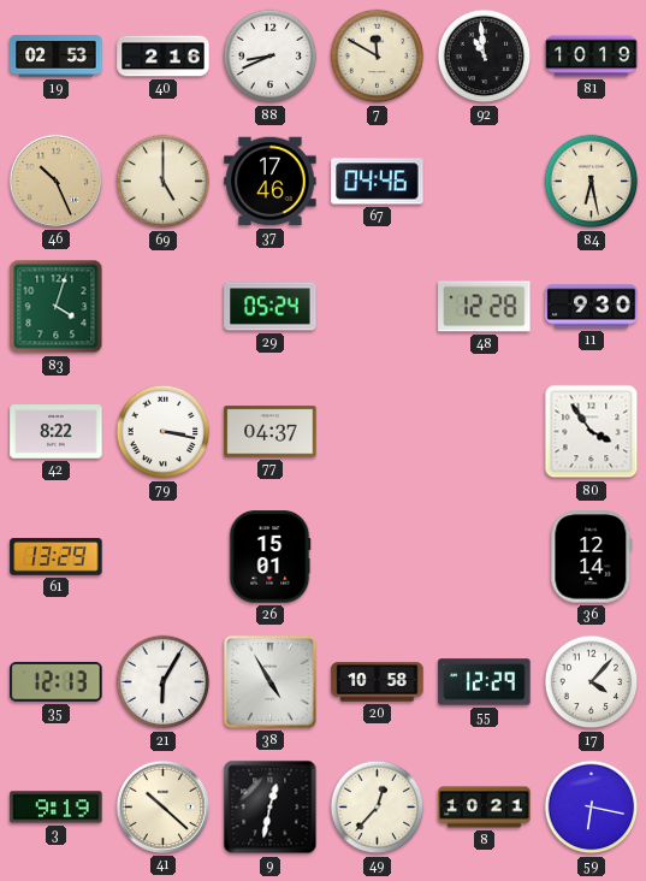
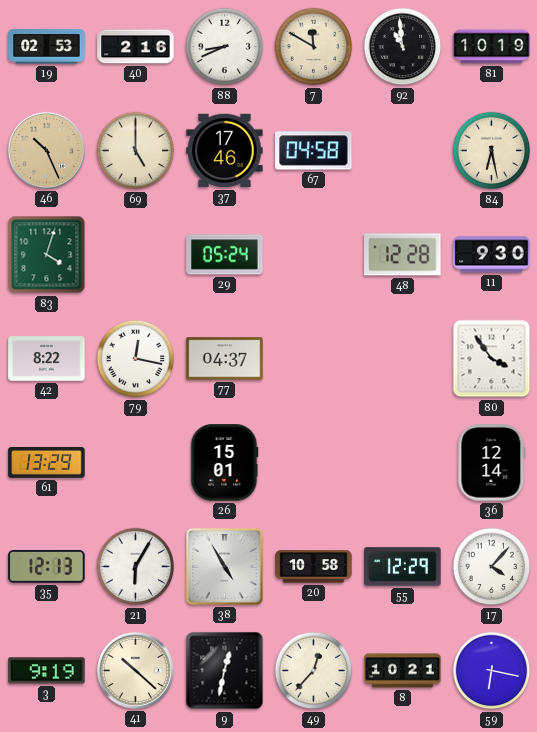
67: 04:46 -> 04:58
79: 3:17 -> 12:17
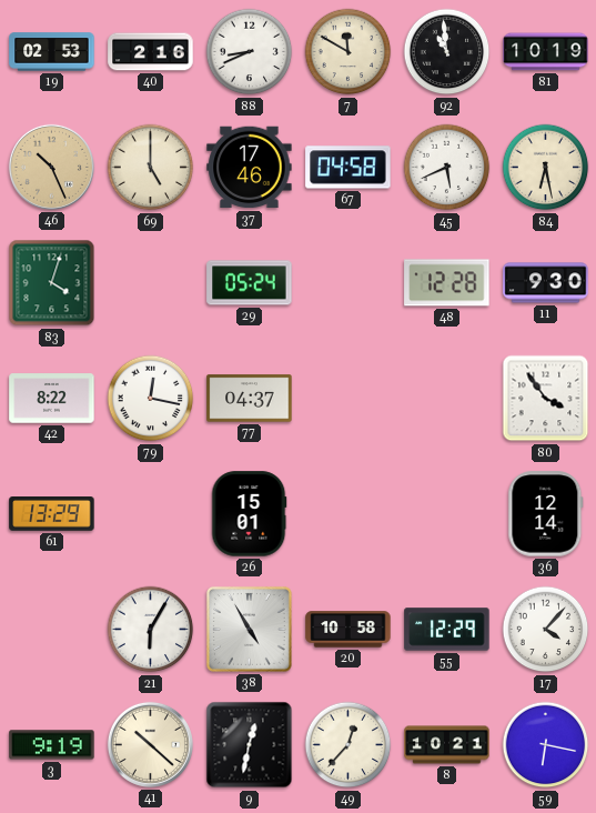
45: none -> 5:41
35: 12:13 -> none
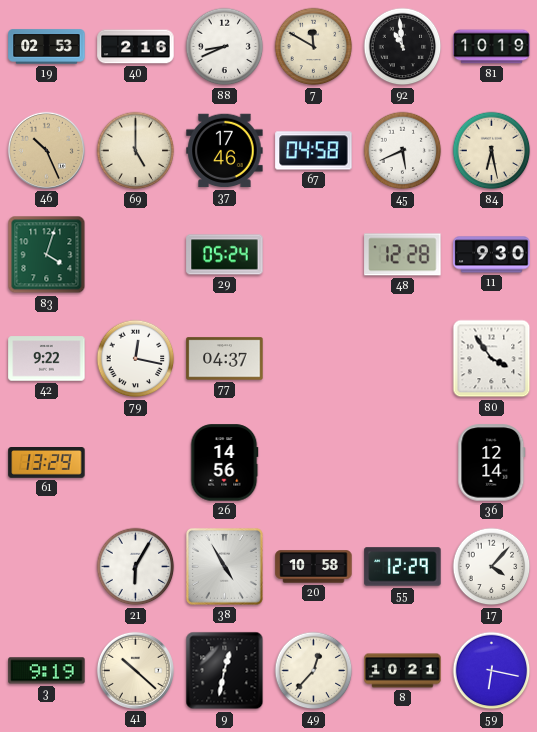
42: 8:22 -> 9:22
26: 15:01 -> 14:56
